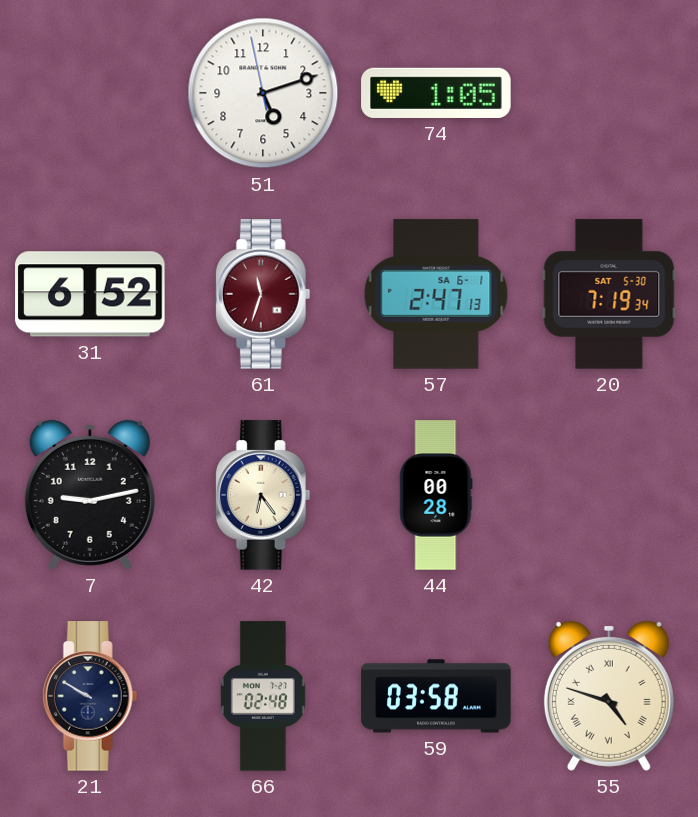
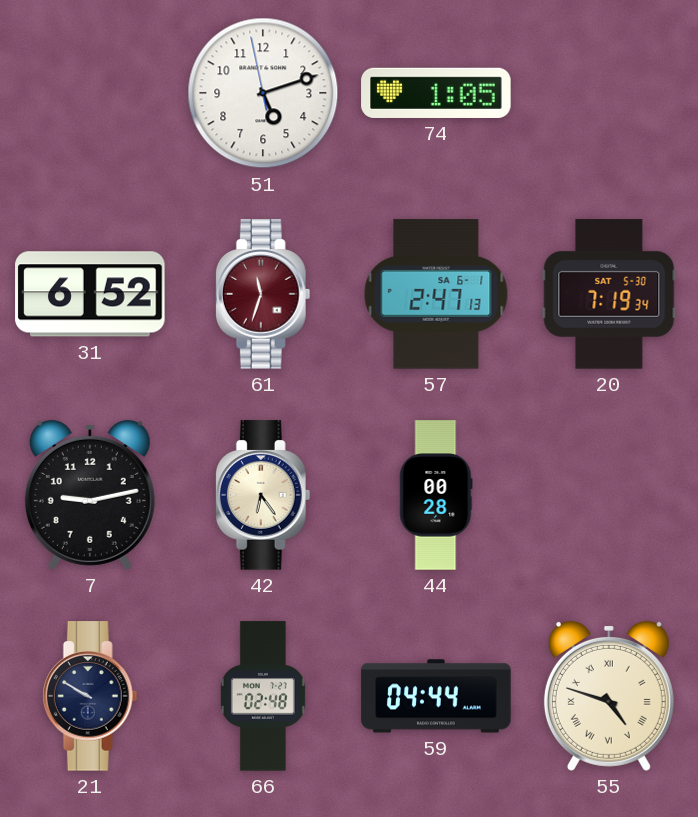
59: 03:58 -> 04:44
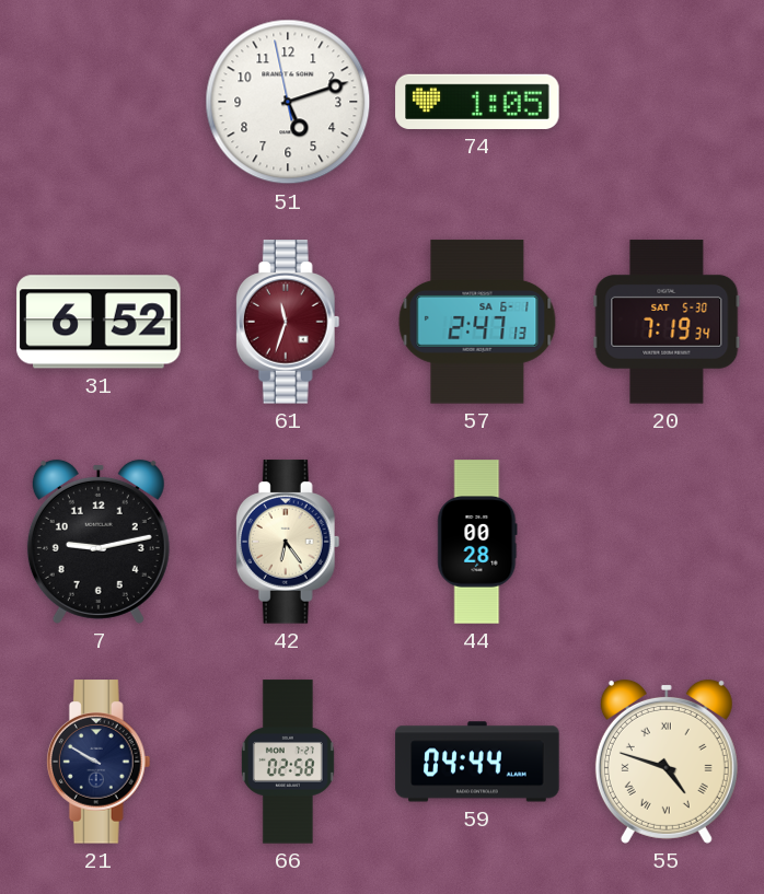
66: 02:48 -> 02:58
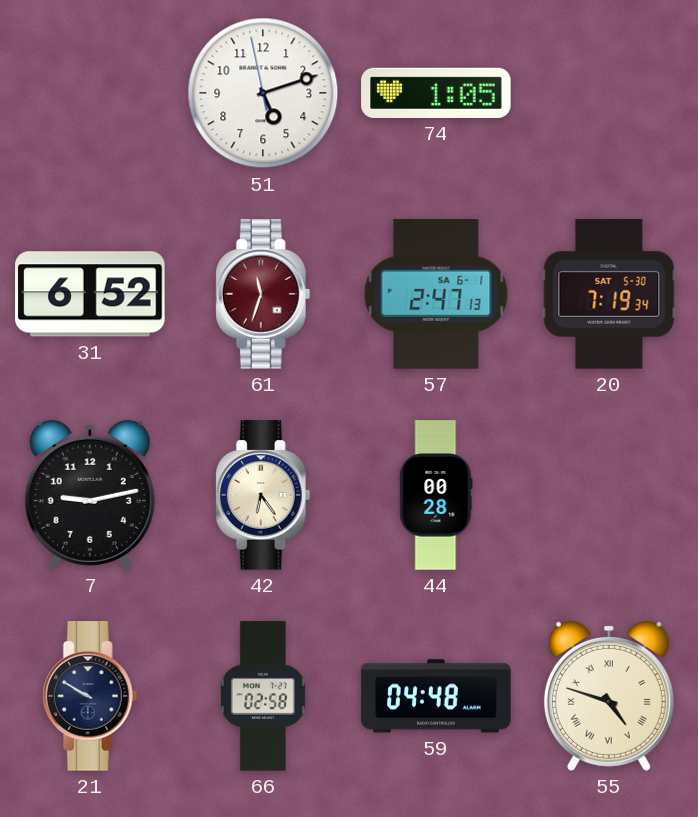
59: 04:44 -> 04:48
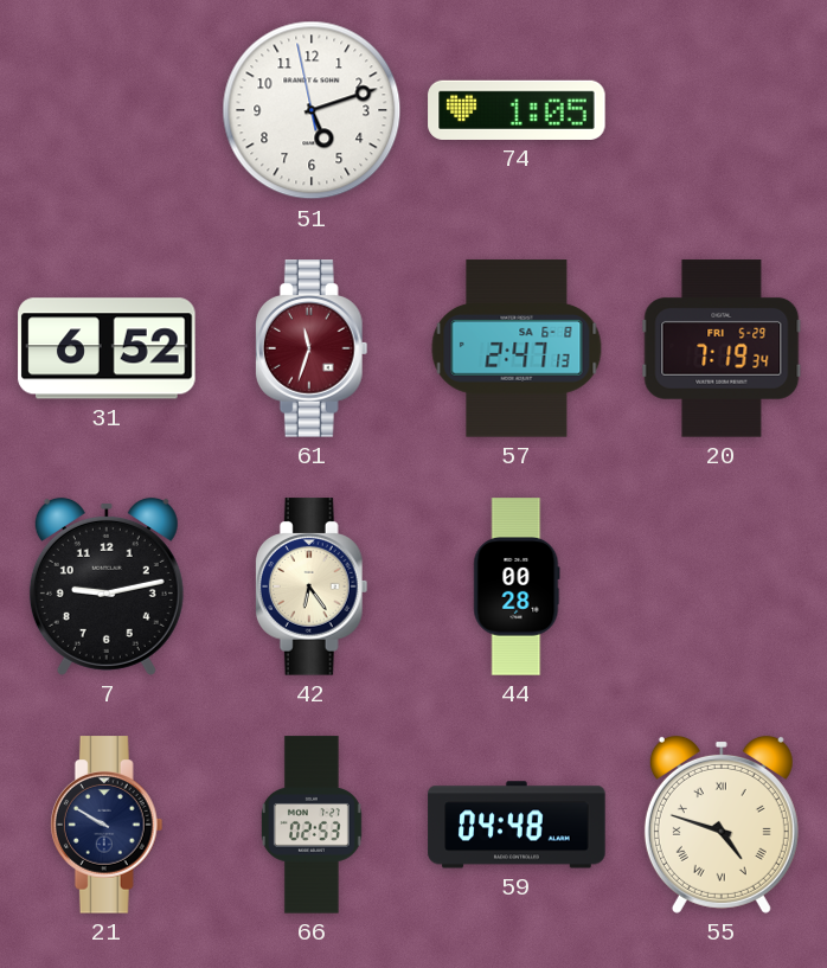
57 date: SA 6-1 -> SA 6-8
20 date: SAT 5-30 -> FRI 5-29
66: 02:58 -> 02:53
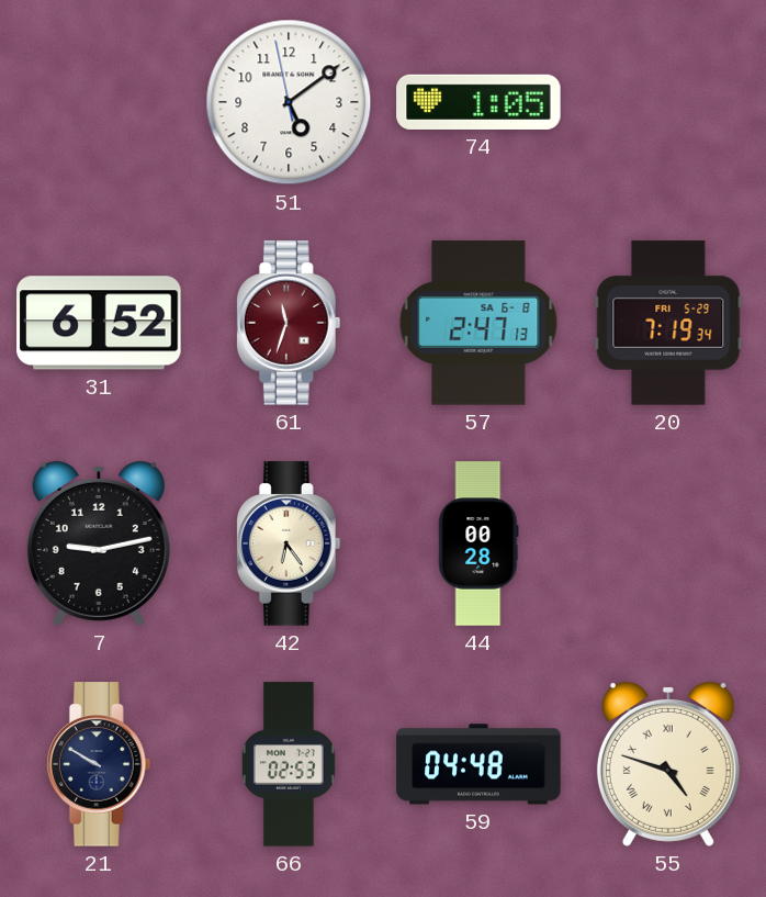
51: 5:11 -> 5:08
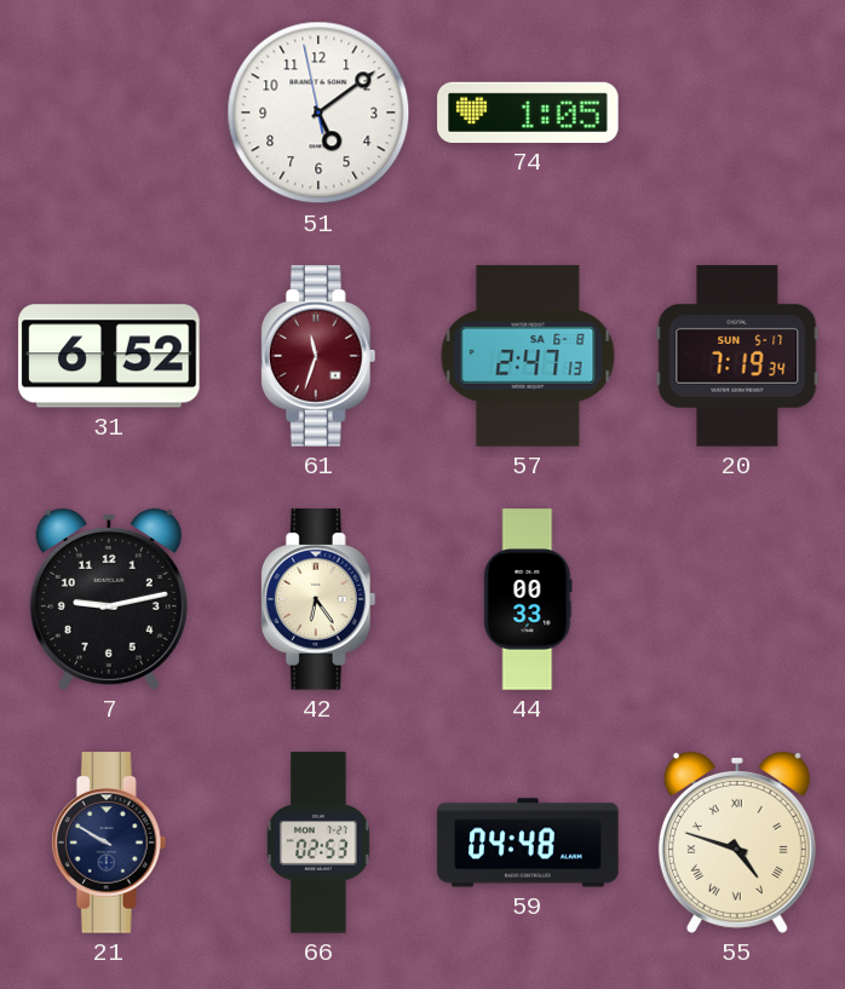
20 date: FRI 5-29 -> SUN 5-17
44: 00:28 -> 00:33
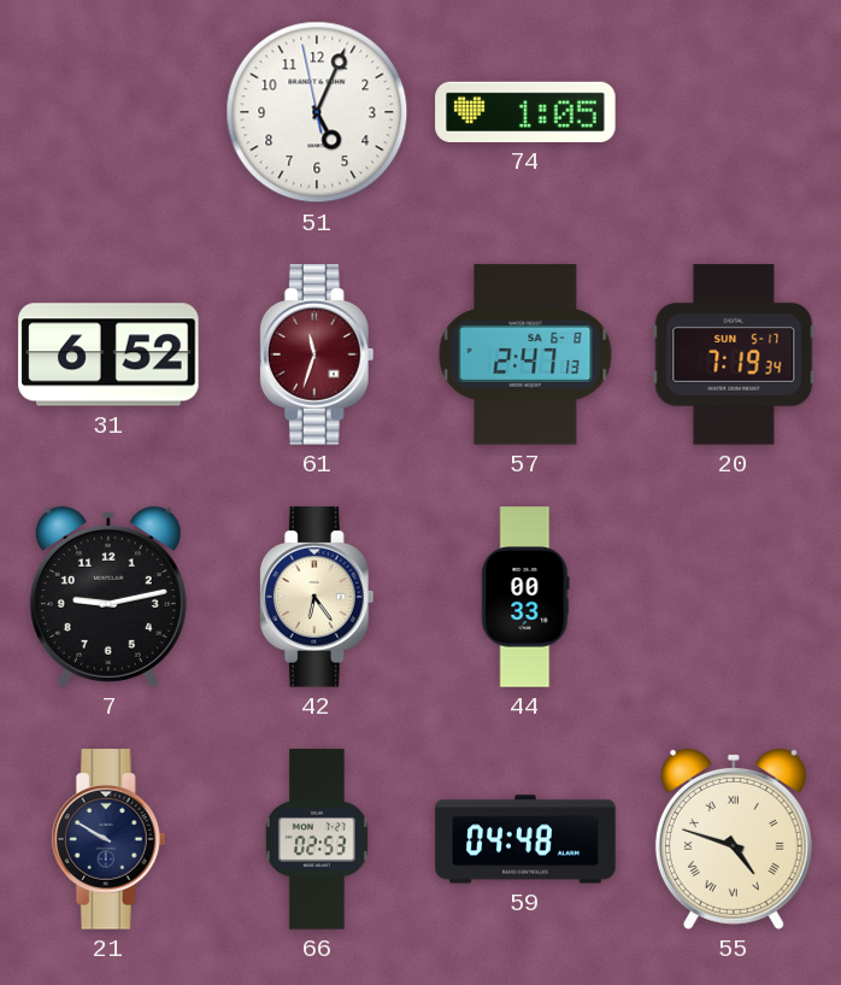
51: 5:08 -> 5:03
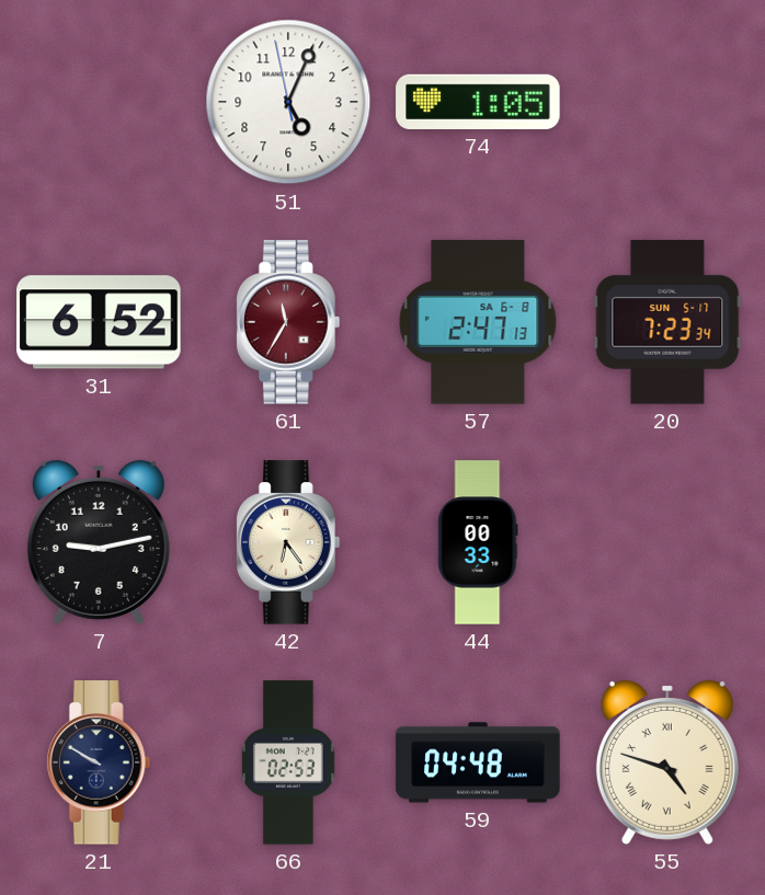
61: 11:33 -> 11:35
20: 7:19 -> 7:23
